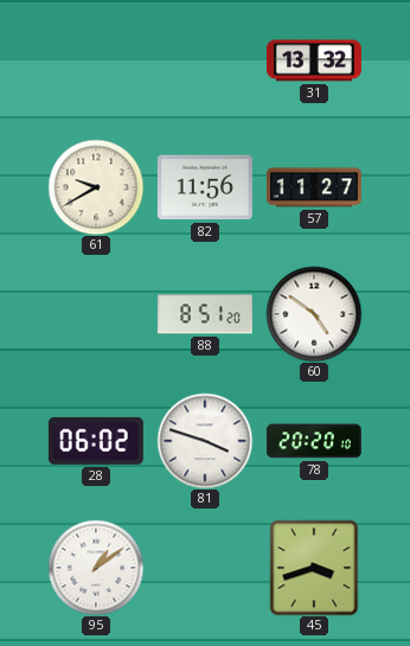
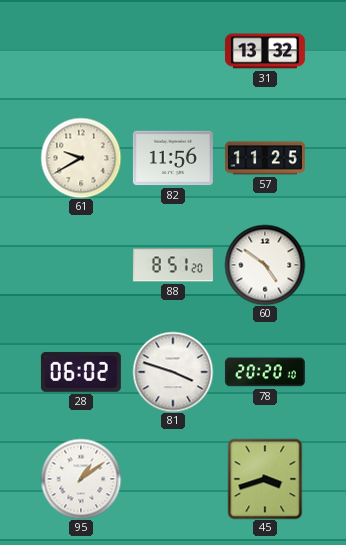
57: 11:27 -> 11:25
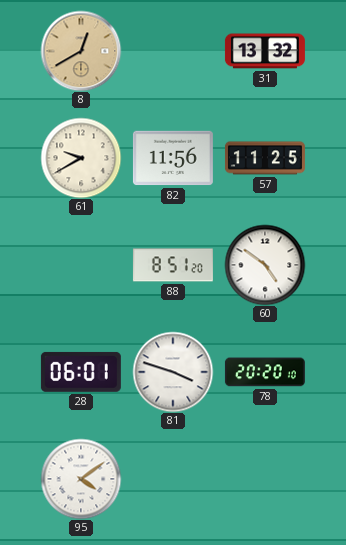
8: none -> 12:40
28: 06:02 -> 06:01
95: 1:09 -> 4:09
45: 3:42 -> none
